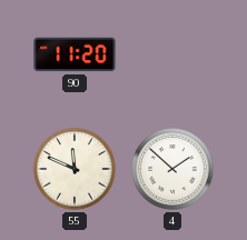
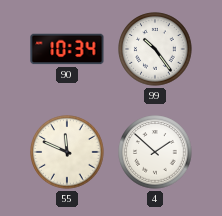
90: 11:20 -> 10:34
99: none -> 10:24
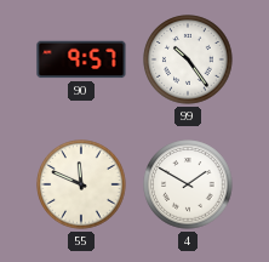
90: 10:34 -> 9:57
4: 1:52 -> 1:50
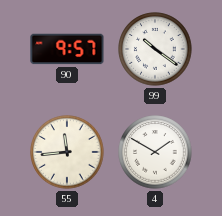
99: 10:24 -> 10:21
55: 11:49 -> 11:44
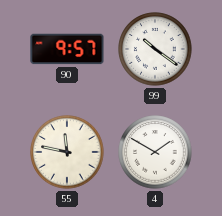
55: 11:44 -> 11:47
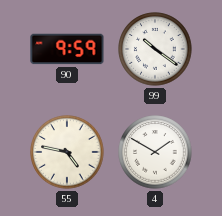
90: 9:57 -> 9:59
55: 11:47 -> 4:47
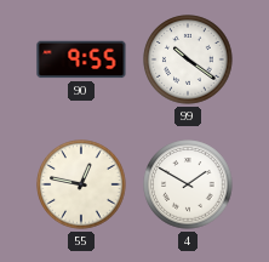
90: 9:59 -> 9:55
55: 4:47 -> 12:47
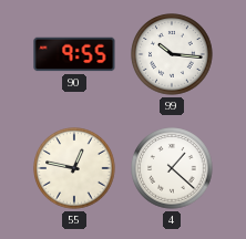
99: 10:21 -> 10:16
4: 1:50 -> 1:22
